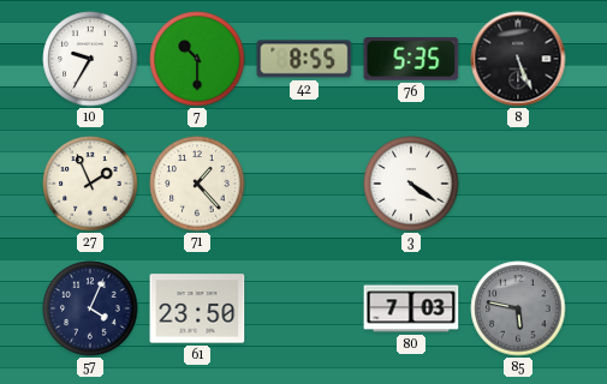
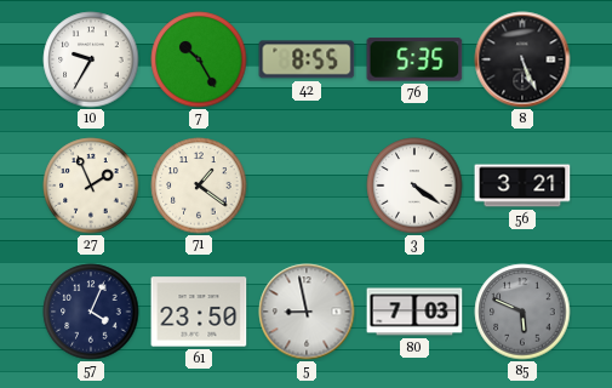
7: 10:30 -> 10:25
71: 1:23 -> 1:21
56: none -> 3:21
5: none -> 8:58
85: 5:47 -> 5:49
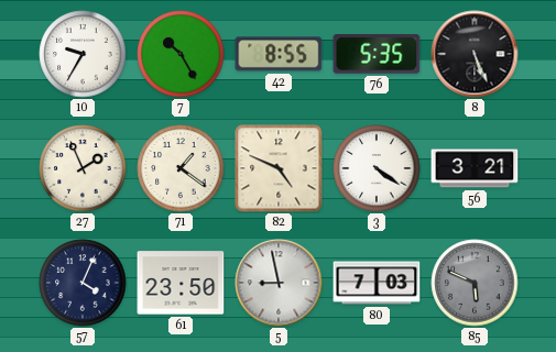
82: none -> 4:49
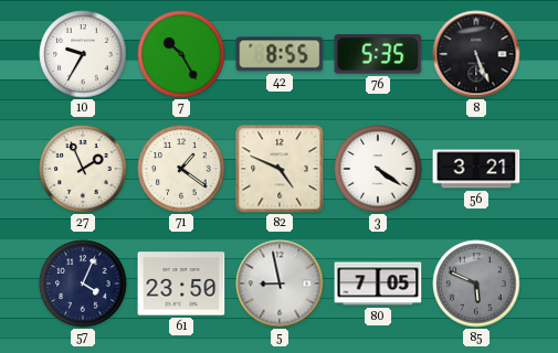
80: 7:03 -> 7:05
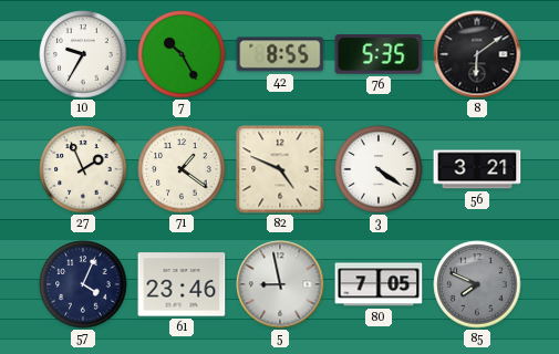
8: 5:26 -> 6:09
61: 23:50 -> 23:46
85: 5:49 -> 7:49
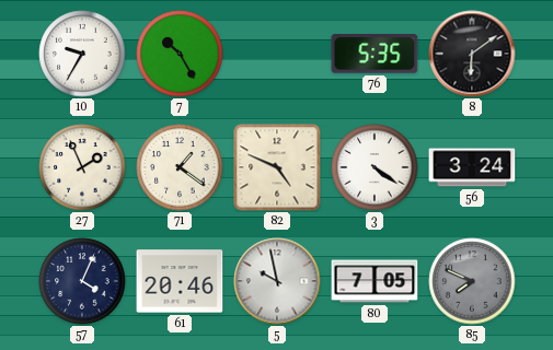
42: 8:55 -> none
56: 3:21 -> 3:24
61: 23:46 -> 20:46
5: 8:58 -> 9:58
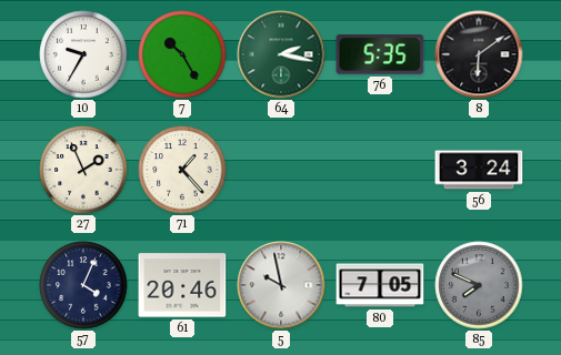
64: none -> 2:17
71: 1:21 -> 1:23
82: 4:49 -> none
3: 4:21 -> none
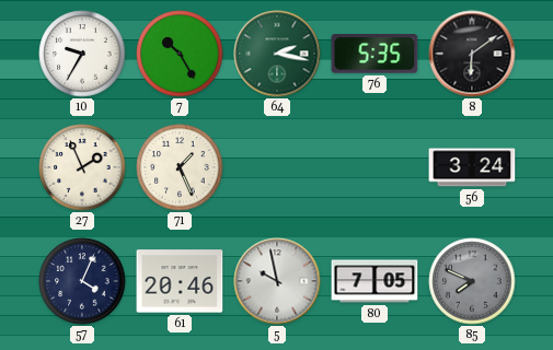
71: 1:23 -> 1:26
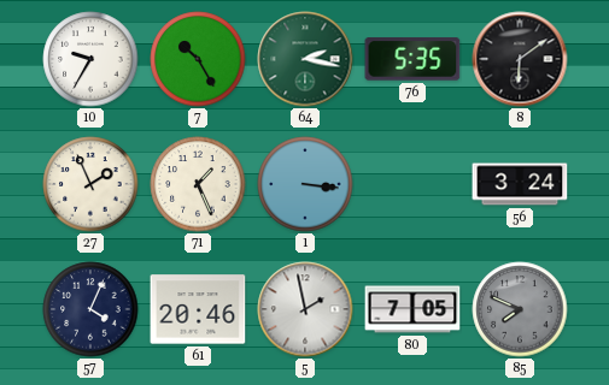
1: none -> 3:16
5: 9:58 -> 1:58
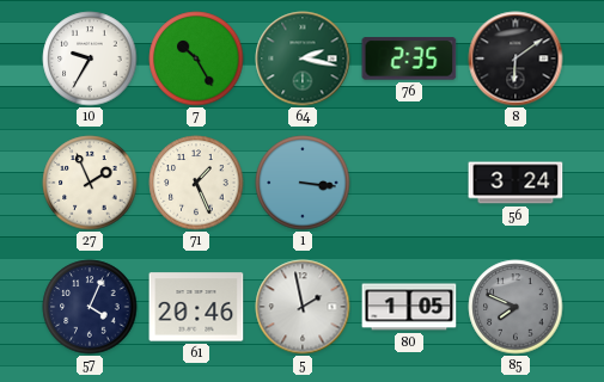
76: 5:35 -> 2:35
80: 7:05 -> 1:05
